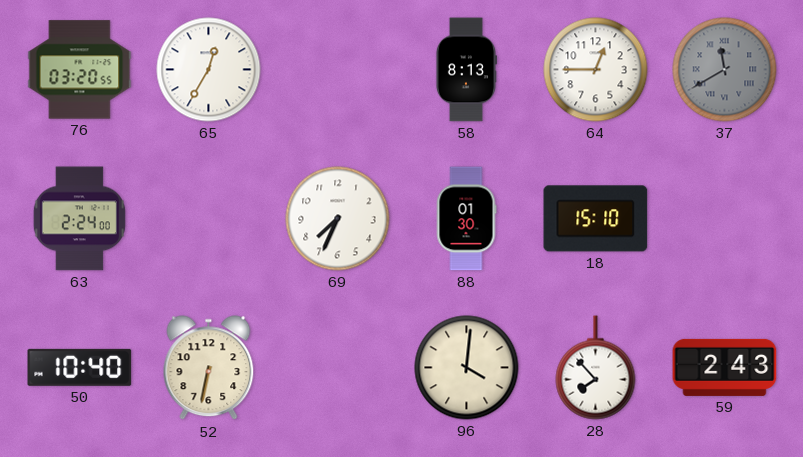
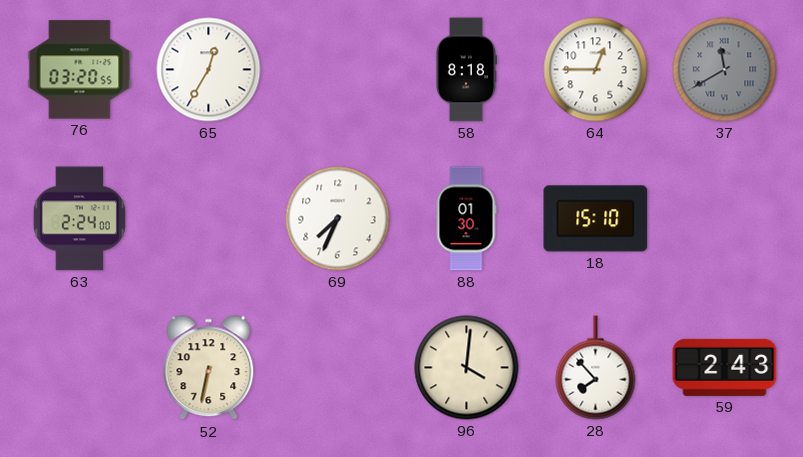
58: 8:13 -> 8:18
50: 10:40 -> none
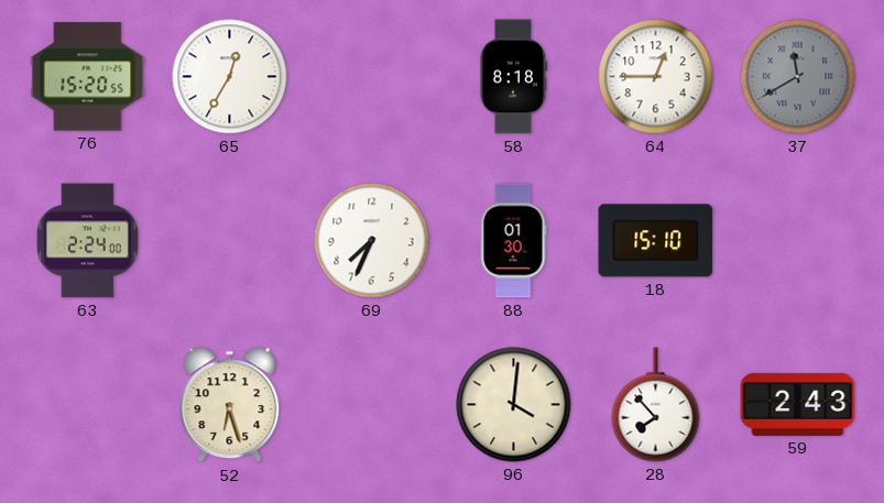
76: 03:20 -> 15:20
52: 6:32 -> 6:27
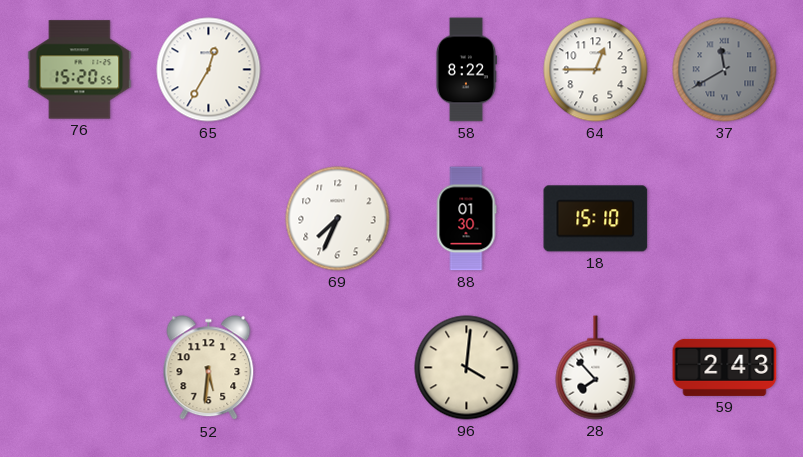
58: 8:18 -> 8:22
63: 2:24 -> none
52: 6:27 -> 5:31
